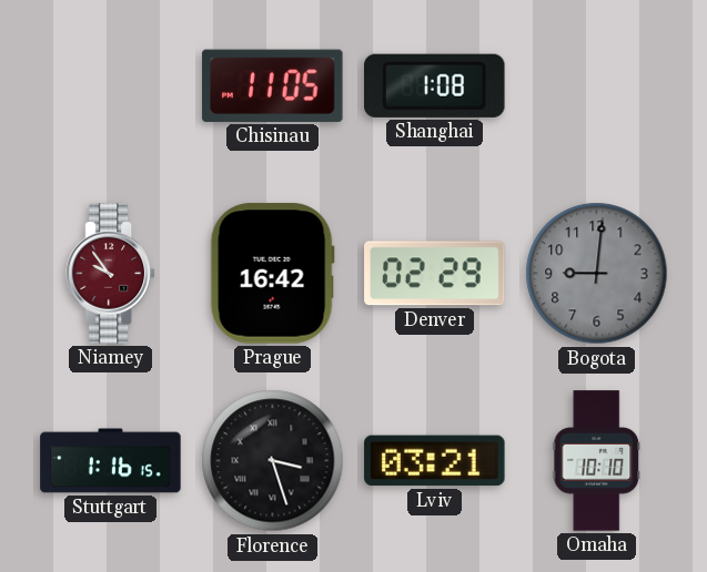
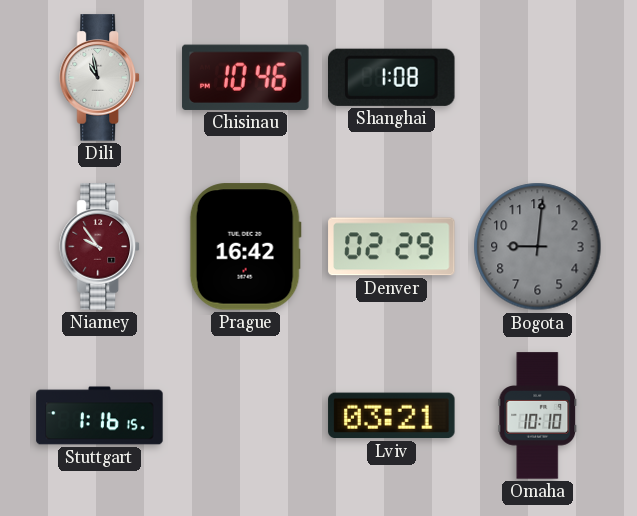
Dili: none -> 10:58
Chisinau: 11:05 -> 10:46
Florence: 3:27 -> none
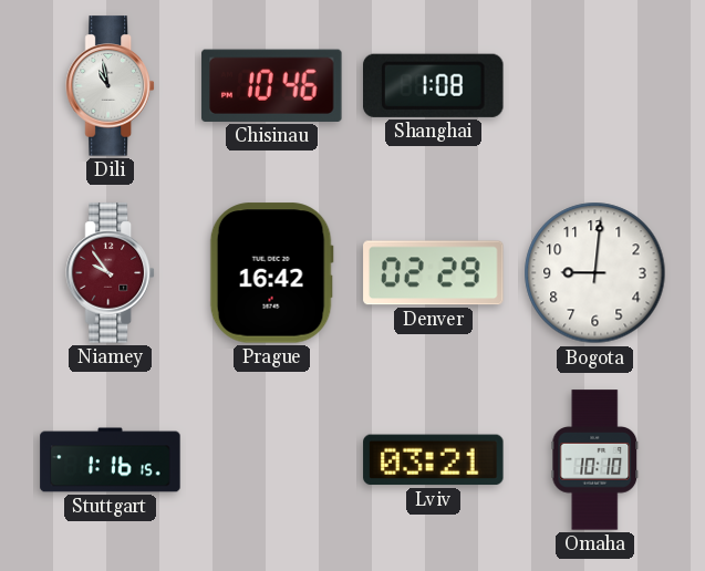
Bogota dial: grey -> white
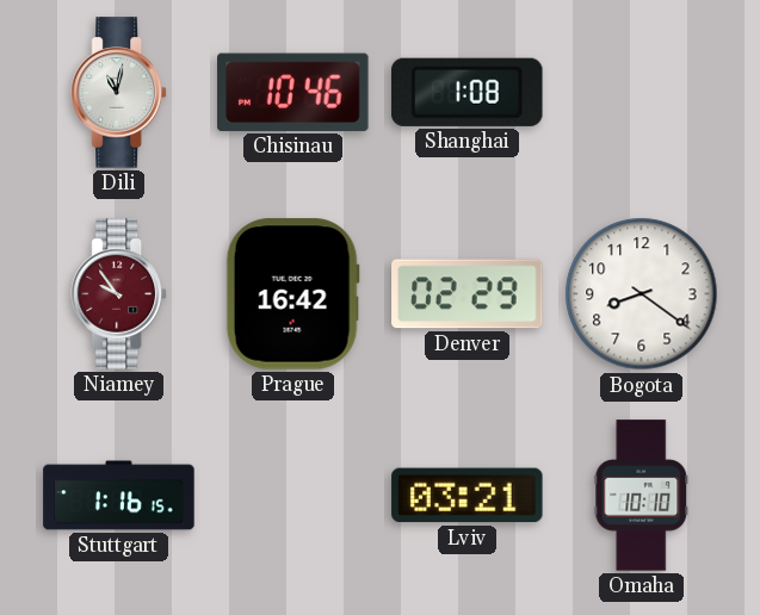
Dili: 10:58 -> 11:02
Bogota: 9:01 -> 8:21
